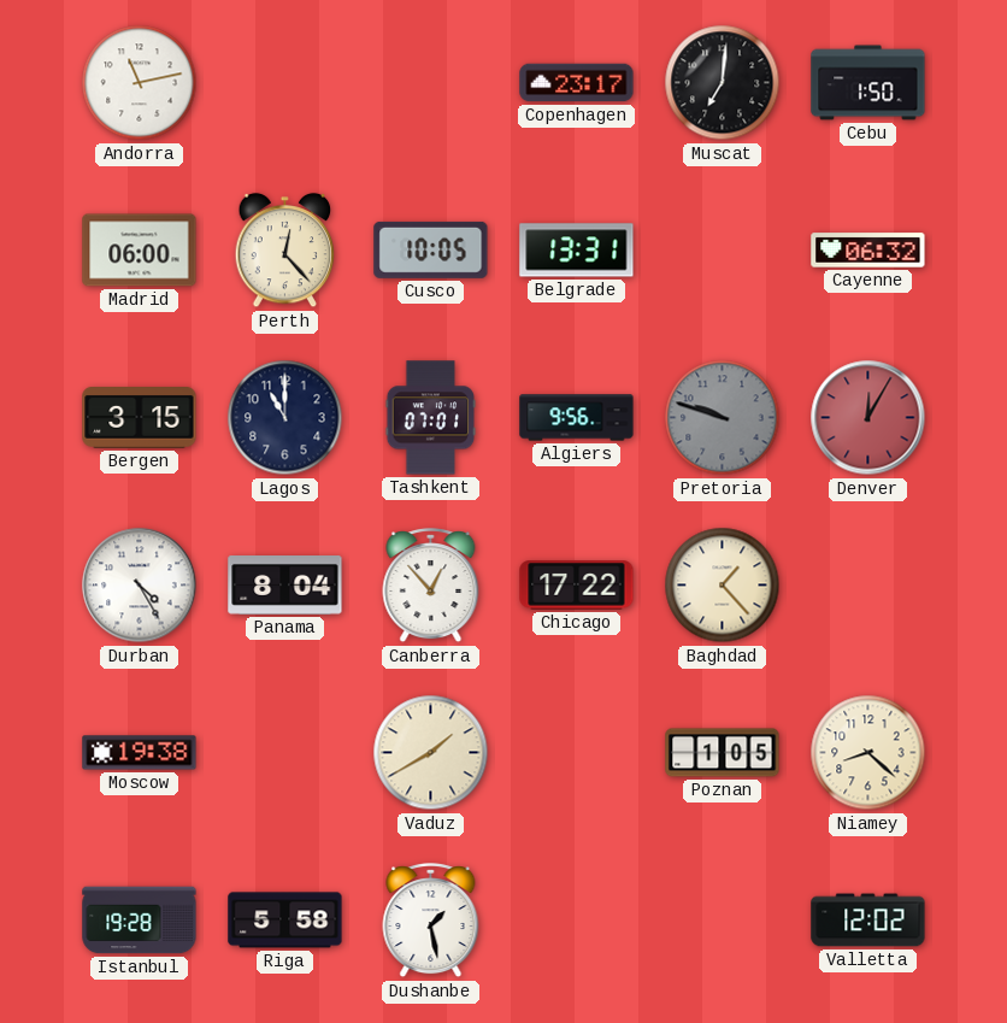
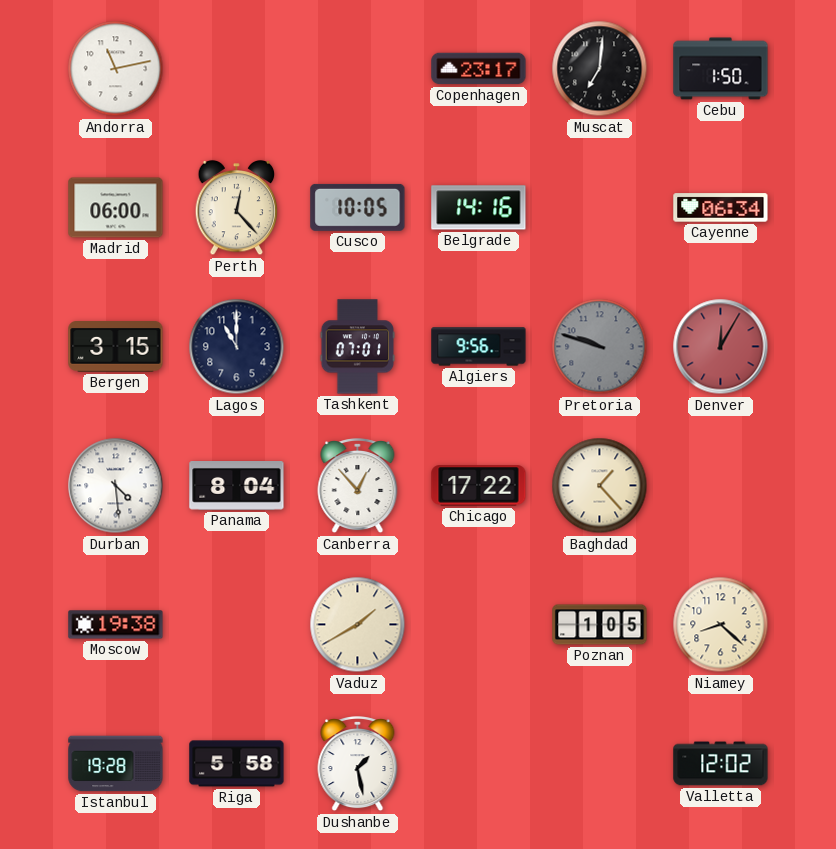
Belgrade: 13:31 -> 14:16
Cayenne: 06:32 -> 06:34
Durban: 4:25 -> 4:29
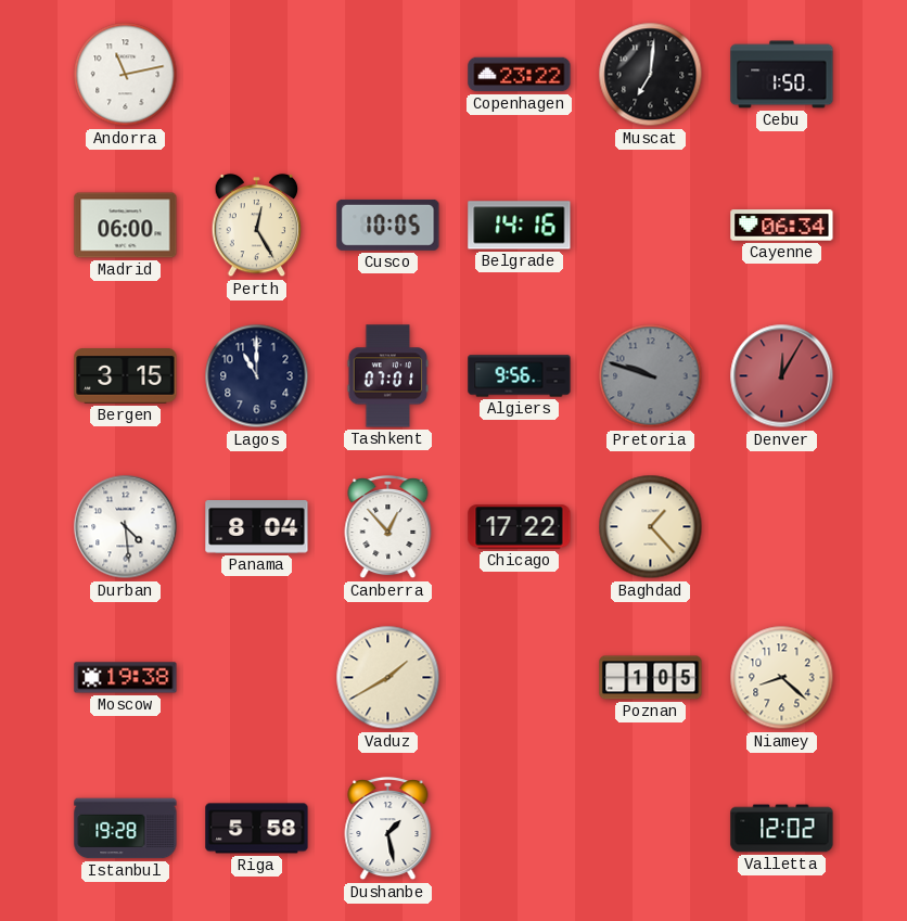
Copenhagen: 23:17 -> 23:22
Perth: 12:23 -> 12:25
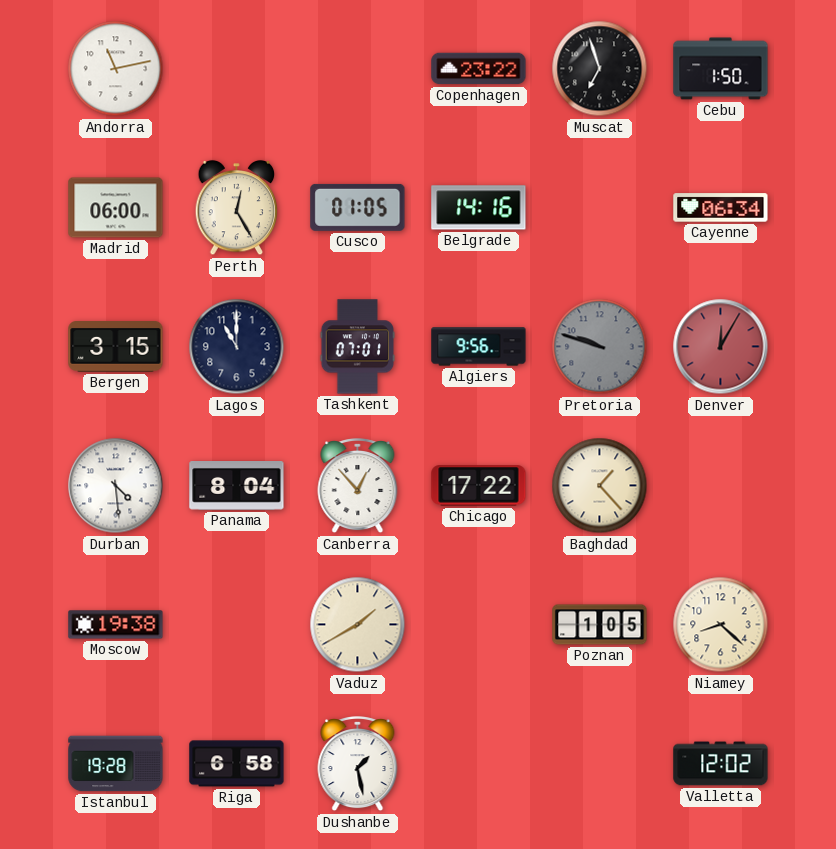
Muscat: 7:01 -> 6:57
Cusco: 10:05 -> 01:05
Riga: 5:58 -> 6:58
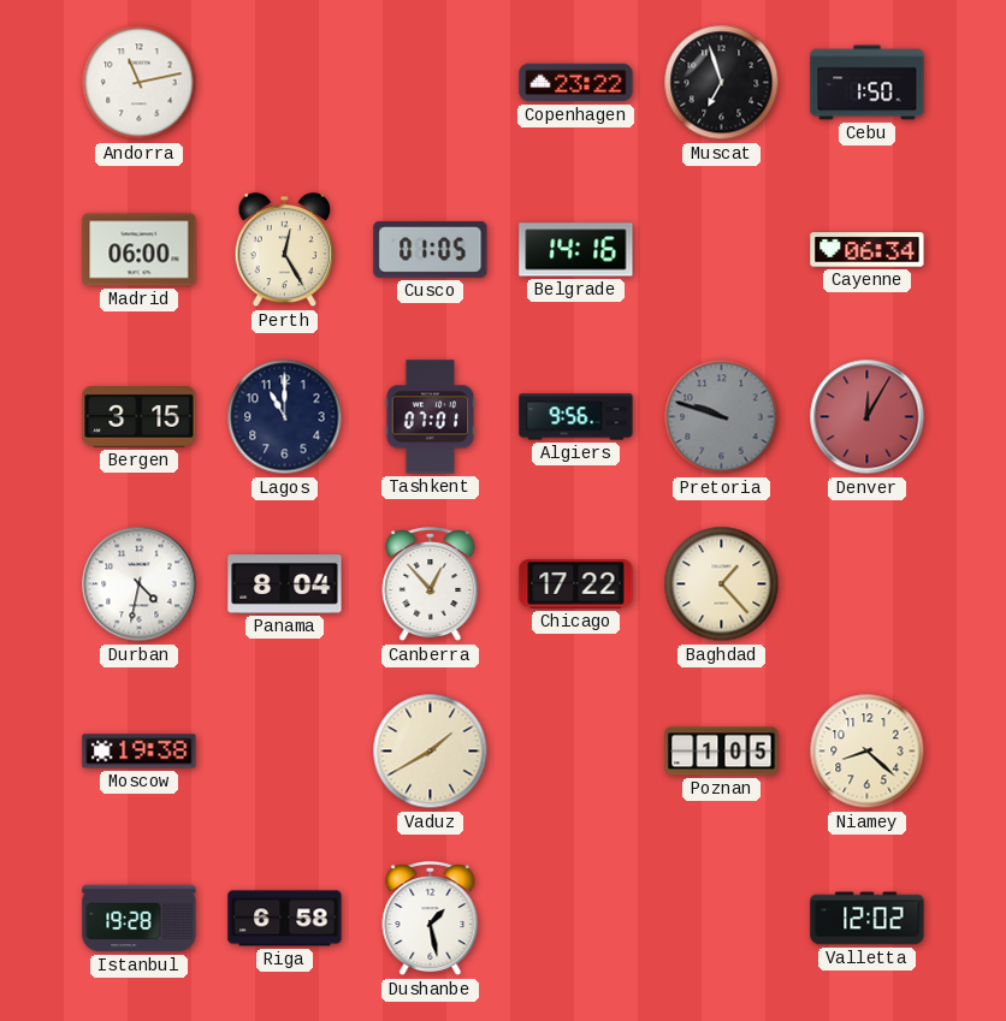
Durban: 4:29 -> 4:32
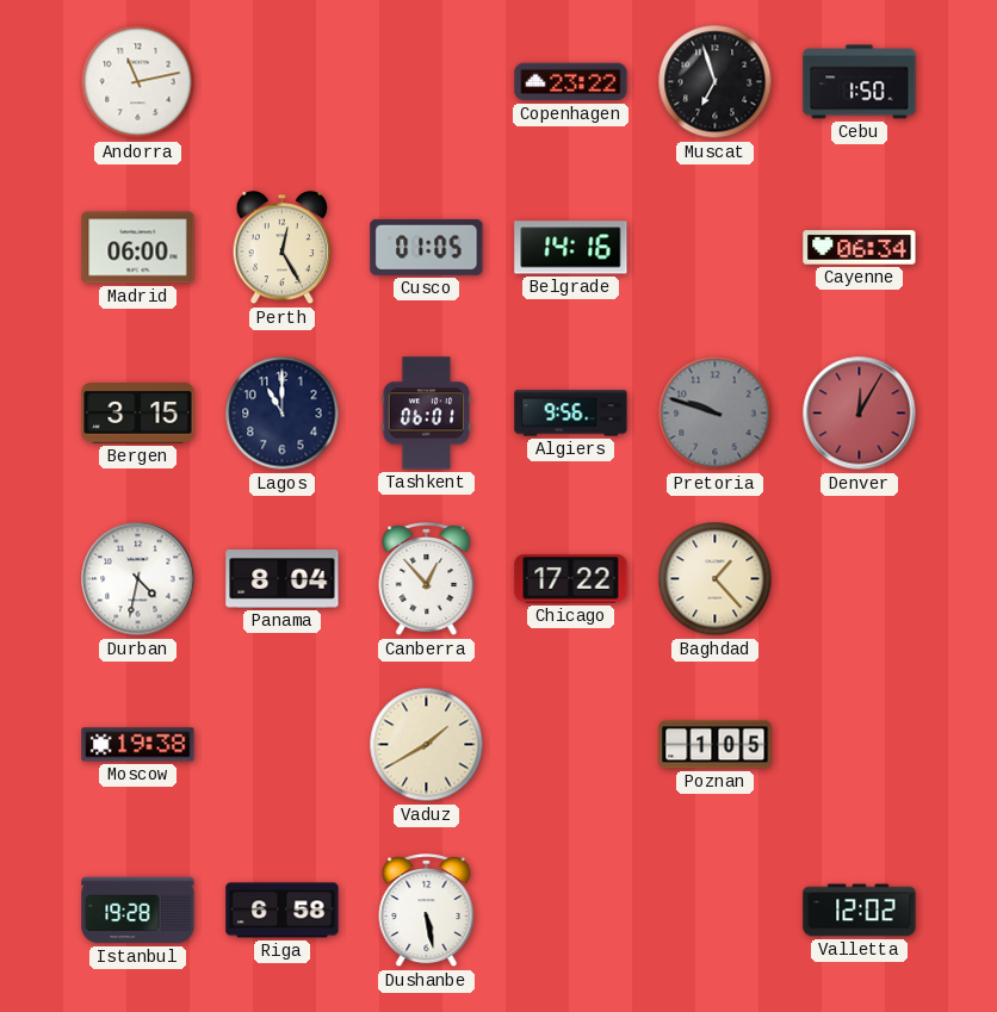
Tashkent: 07:01 -> 06:01
Niamey: 8:22 -> none
Dushanbe: 1:28 -> 5:28
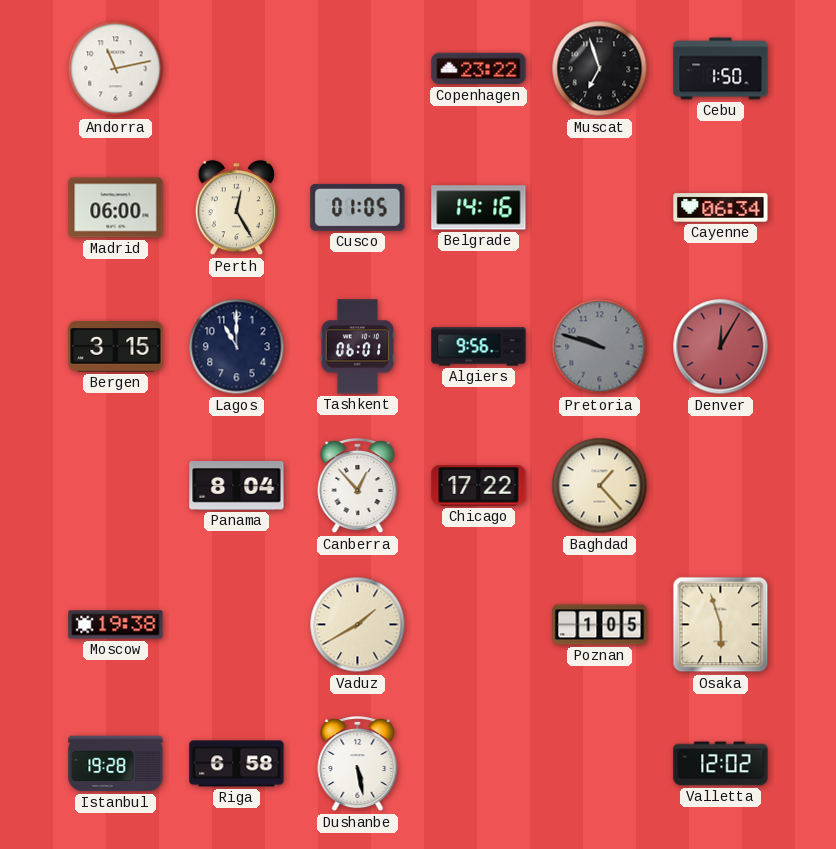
Durban: 4:32 -> none
Osaka: none -> 5:57
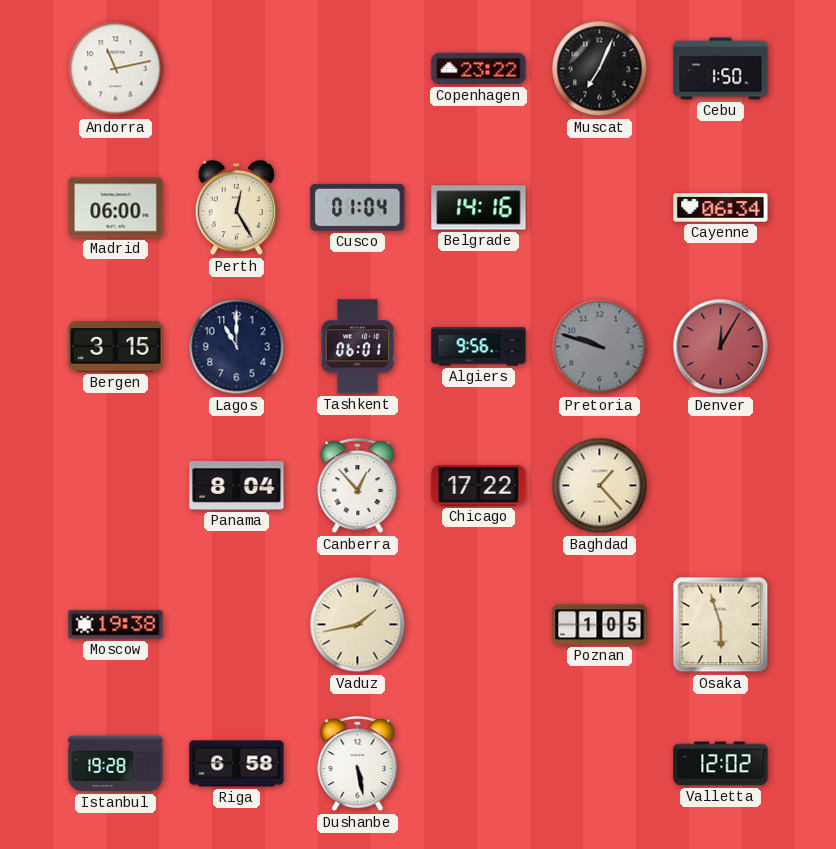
Muscat: 6:57 -> 7:04
Cusco: 01:05 -> 01:04
Vaduz: 1:40 -> 1:43
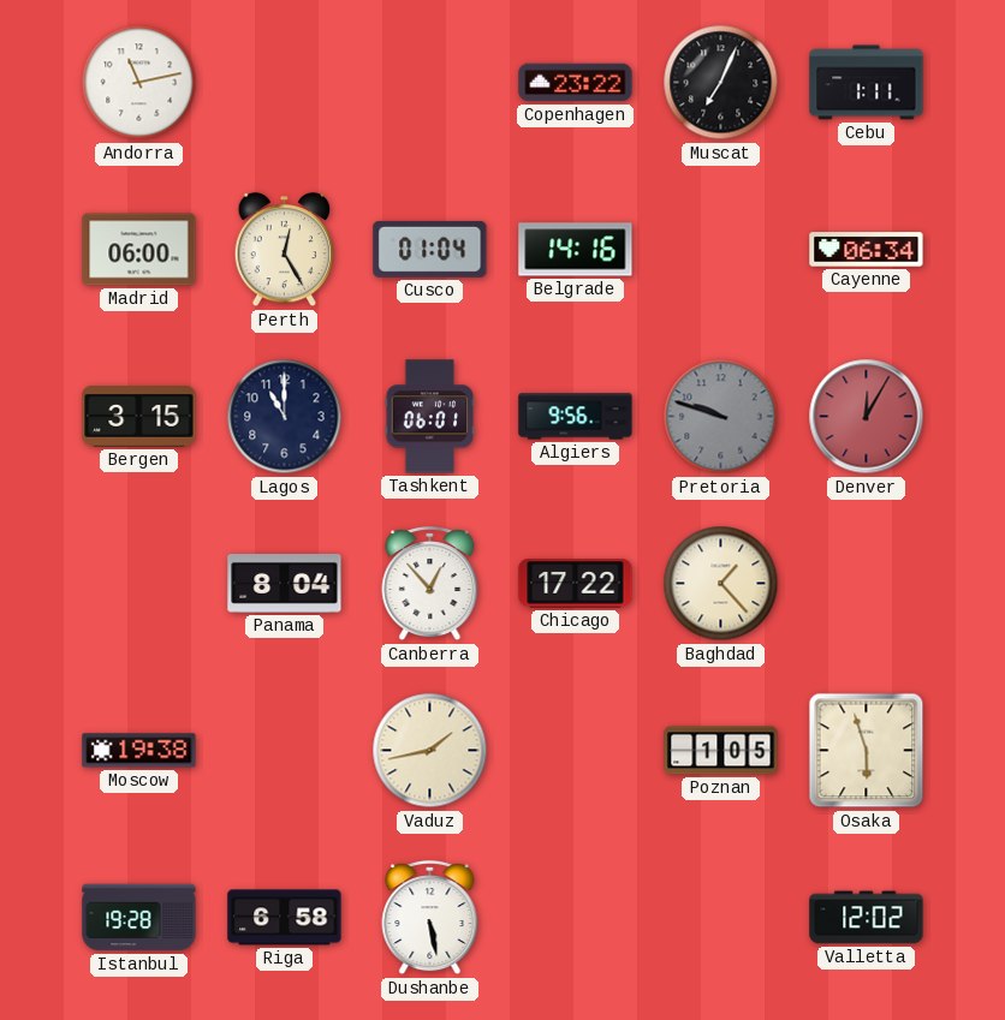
Cebu: 1:50 -> 1:11
